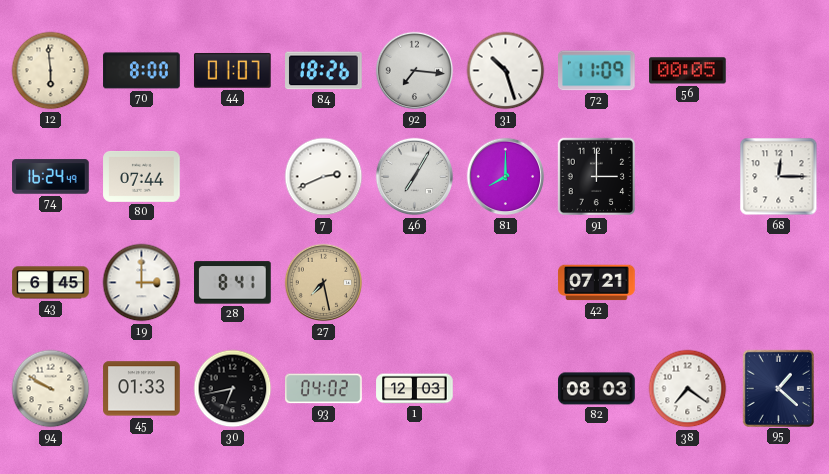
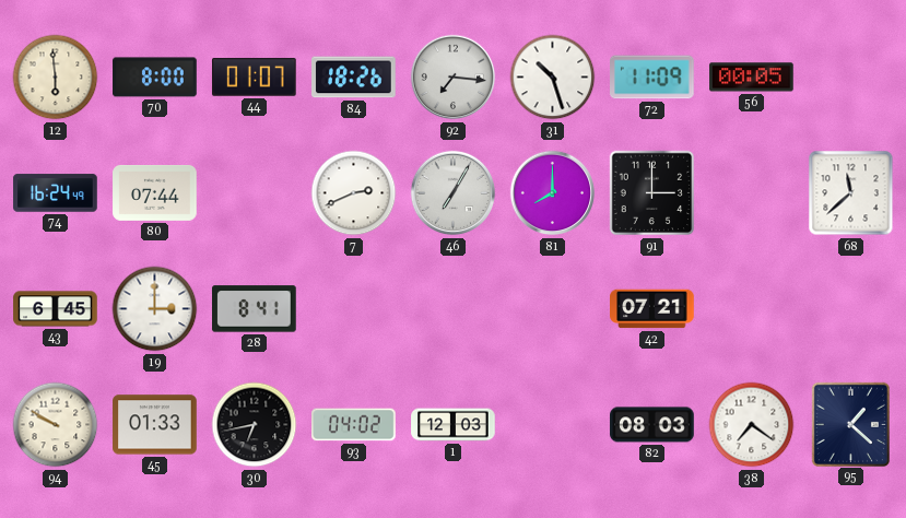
68: 12:15 -> 11:38
27: 7:28 -> none
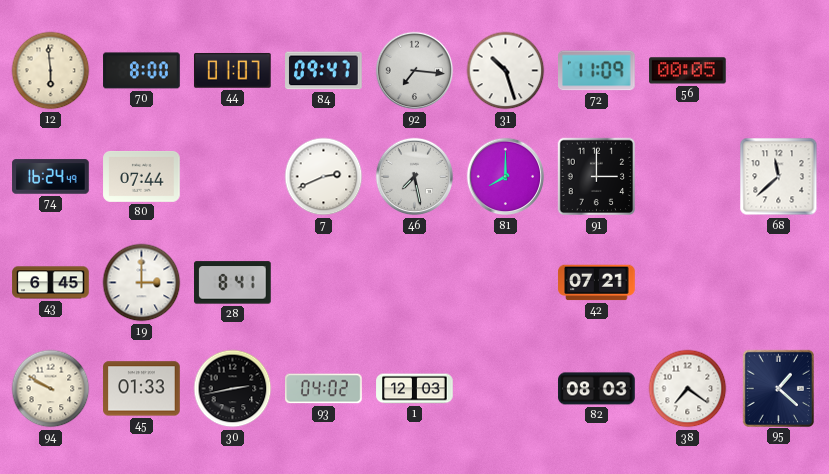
84: 18:26 -> 09:47
46: 7:05 -> 7:28
30: 6:43 -> 2:43
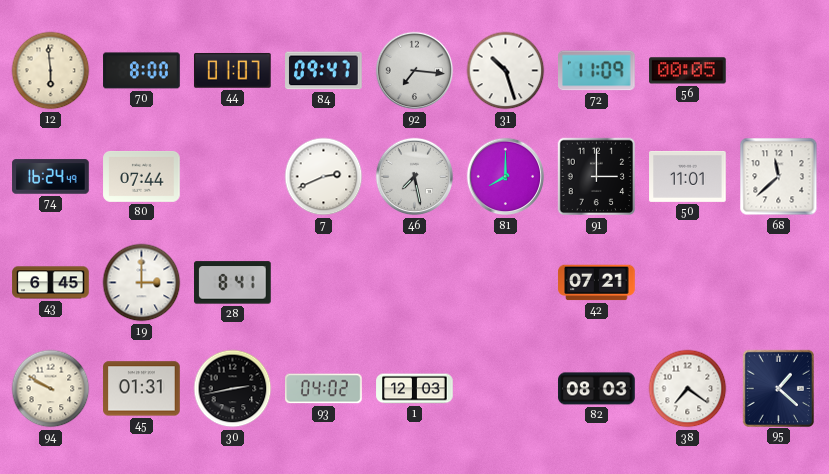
50: none -> 11:01
45: 01:33 -> 01:31
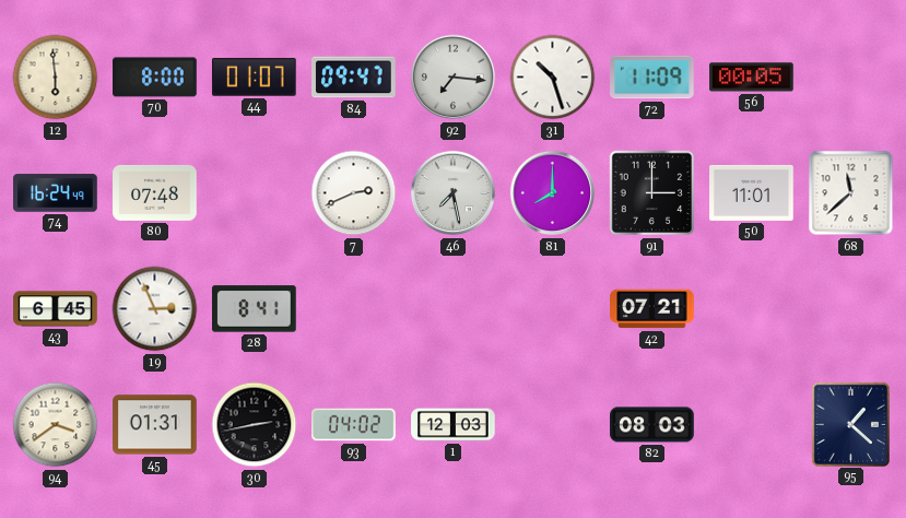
80: 07:44 -> 07:48
19: 3:00 -> 2:56
94: 9:50 -> 3:39
38: 7:21 -> none
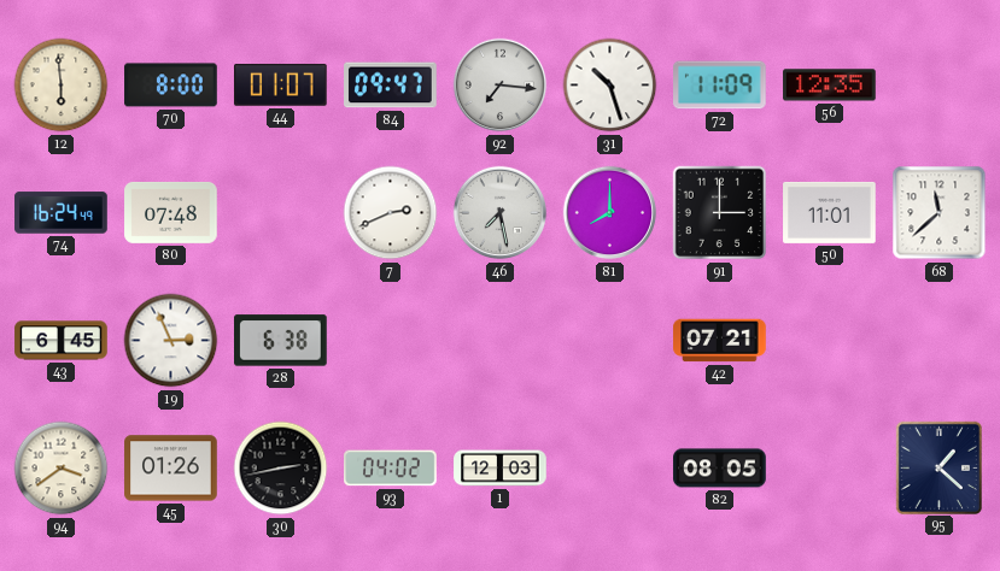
56: 00:05 -> 12:35
28: 8:41 -> 6:38
45: 01:31 -> 01:26
82: 08:03 -> 08:05
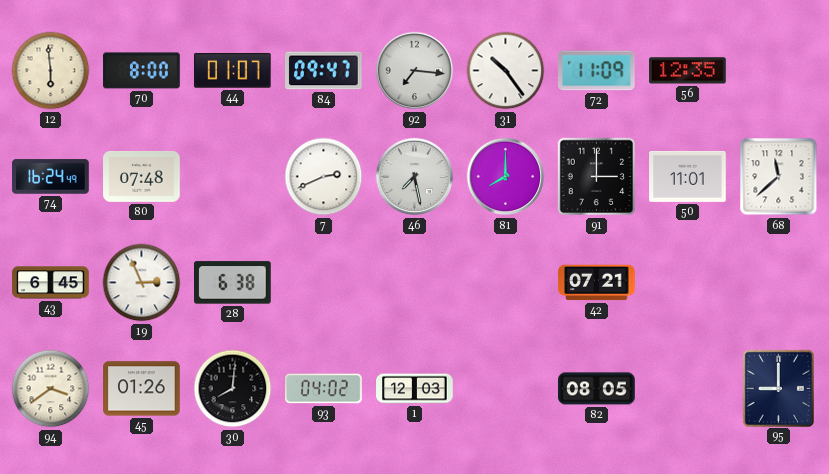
31: 10:27 -> 10:24
30: 2:43 -> 8:01
95: 1:22 -> 9:00
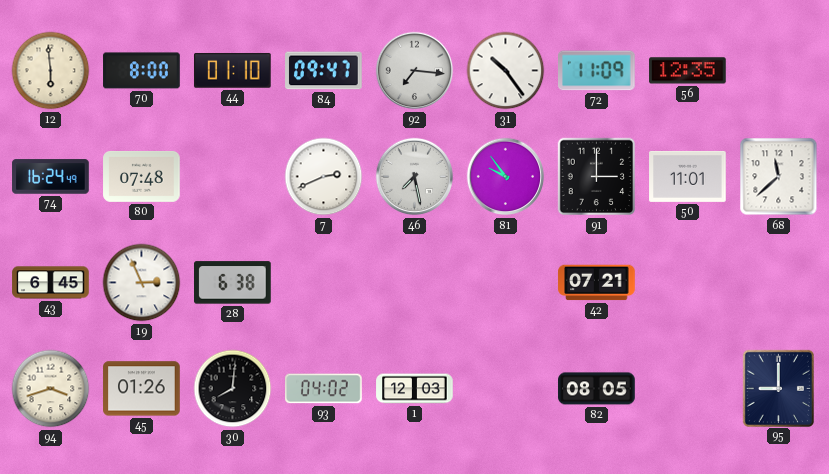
44: 01:07 -> 01:10
81: 8:00 -> 9:54
94: 3:39 -> 3:42
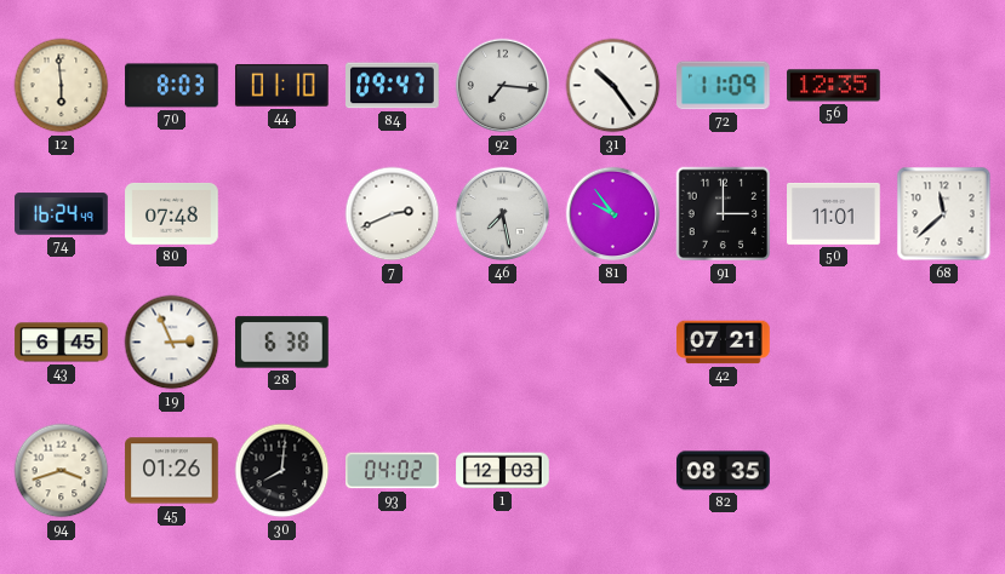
70: 8:00 -> 8:03
82: 08:05 -> 08:35
95: 9:00 -> none
